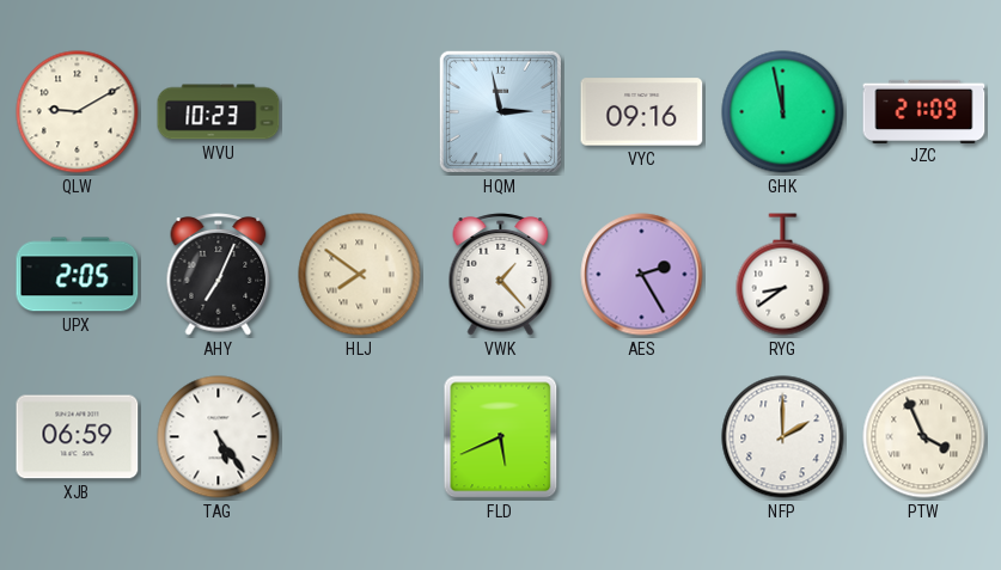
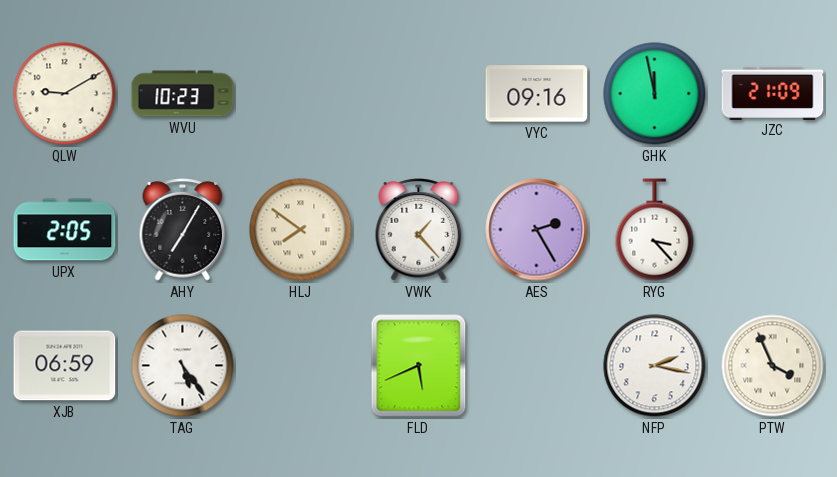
HQM: 2:58 -> none
AHY: 7:04 -> 7:05
RYG: 8:39 -> 3:23
NFP: 2:00 -> 2:17
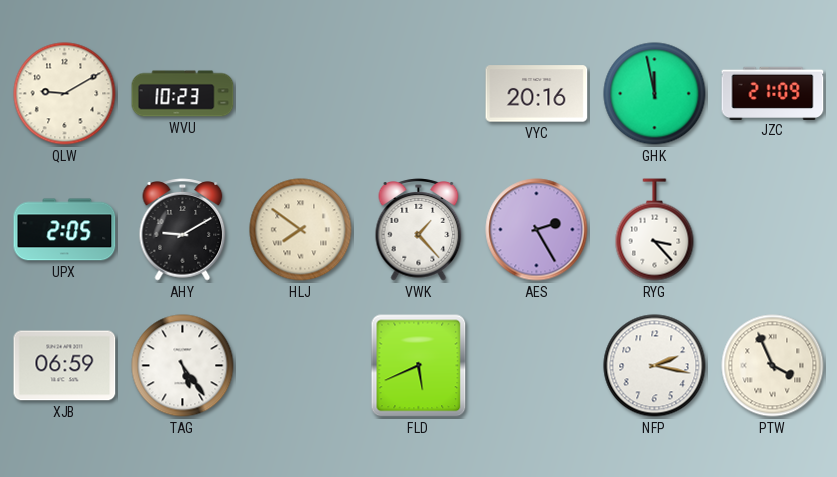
VYC: 09:16 -> 20:16
AHY: 7:05 -> 9:10
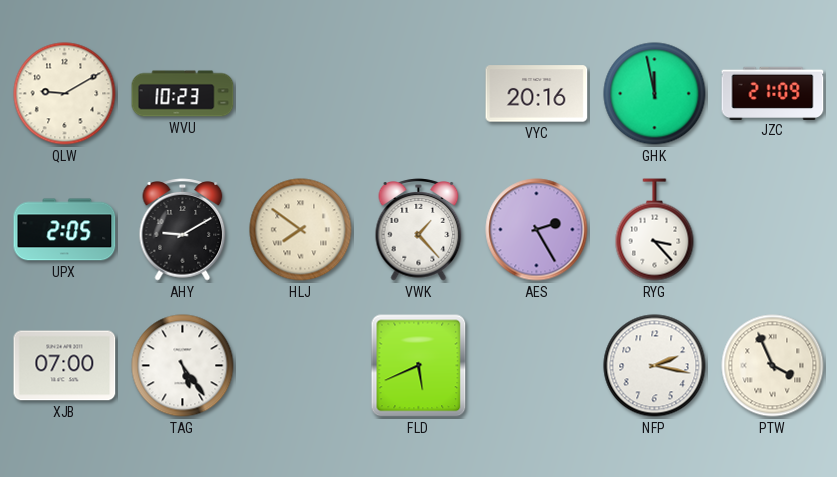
XJB: 06:59 -> 07:00
